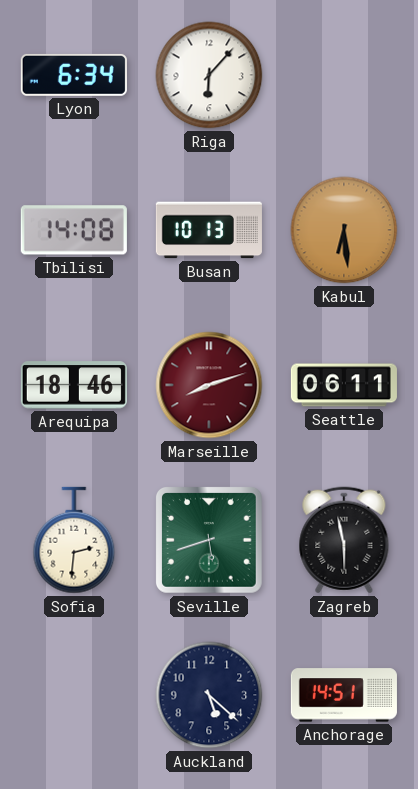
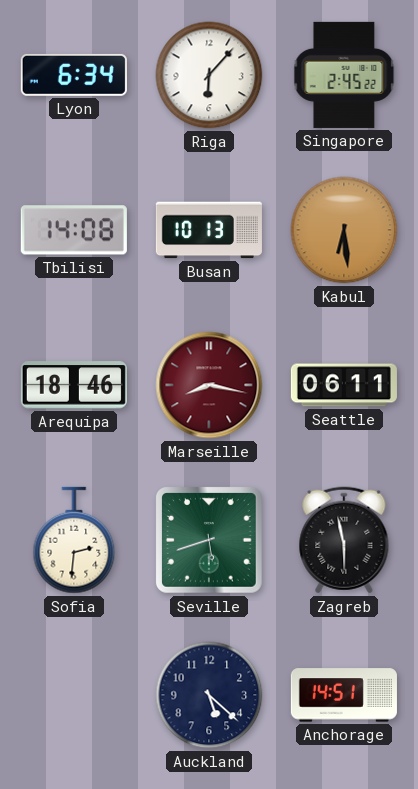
Singapore: none -> 2:45
Marseille: 8:12 -> 8:17
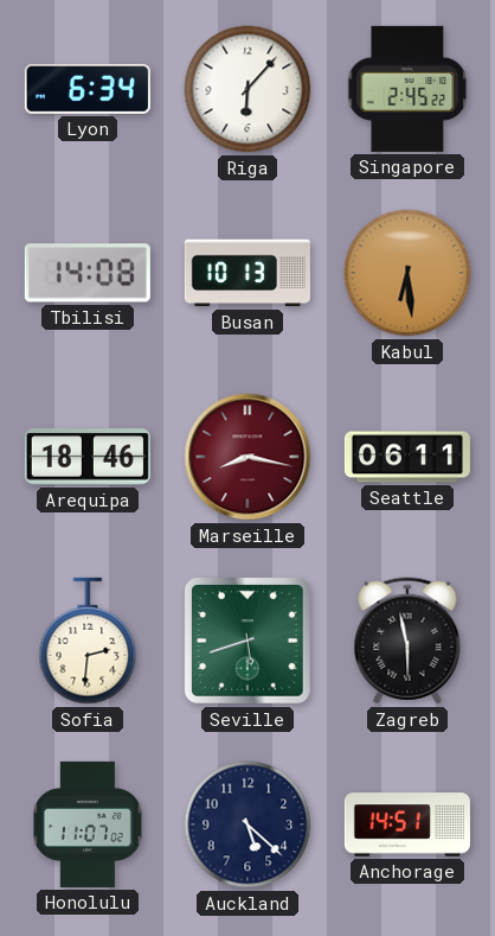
Honolulu: none -> 11:07
